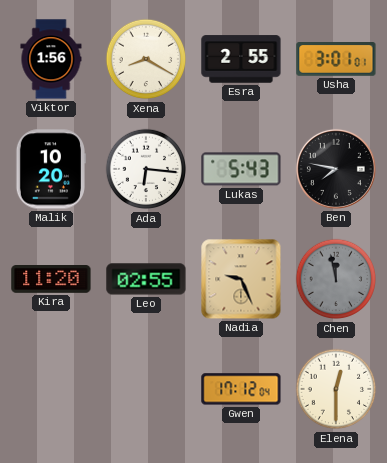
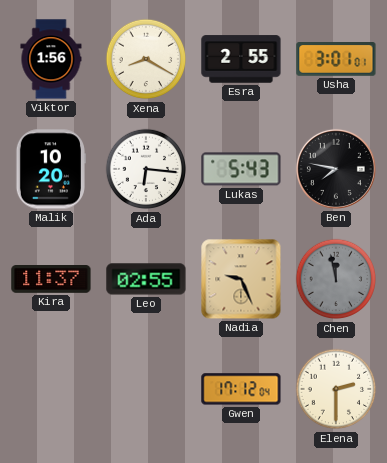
Kira: 11:20 -> 11:37
Elena: 12:30 -> 2:30
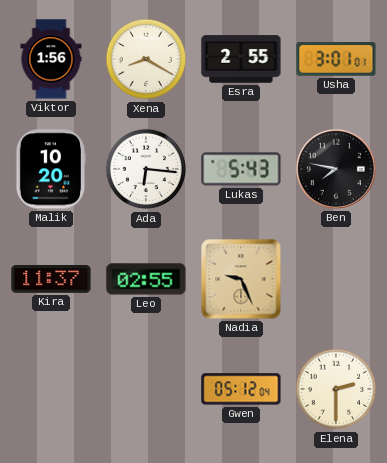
Chen: 11:58 -> none
Gwen: 17:12 -> 05:12
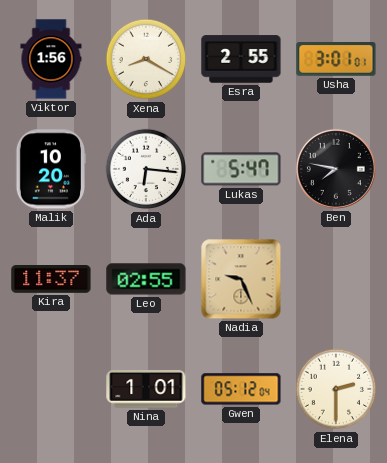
Lukas: 5:43 -> 5:47
Nina: none -> 1:01
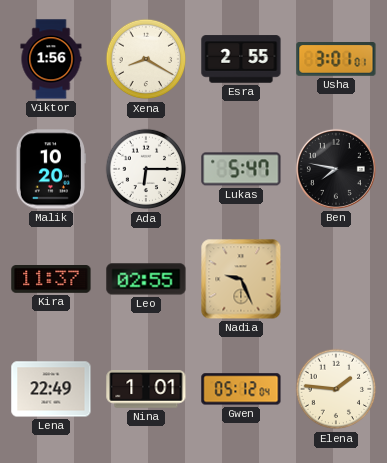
Ada: 6:16 -> 6:15
Lena: none -> 22:49
Elena: 2:30 -> 1:46
